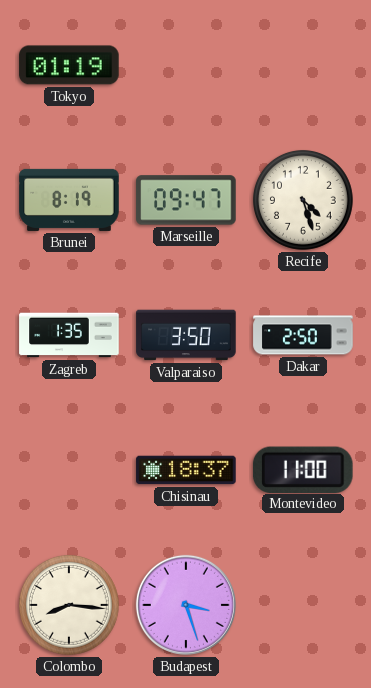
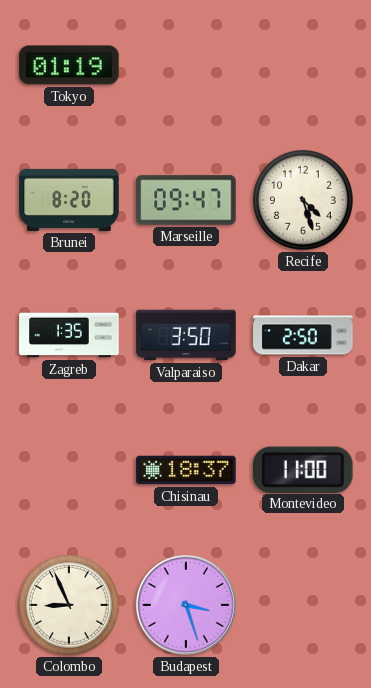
Brunei: 8:19 -> 8:20
Colombo: 8:16 -> 8:56
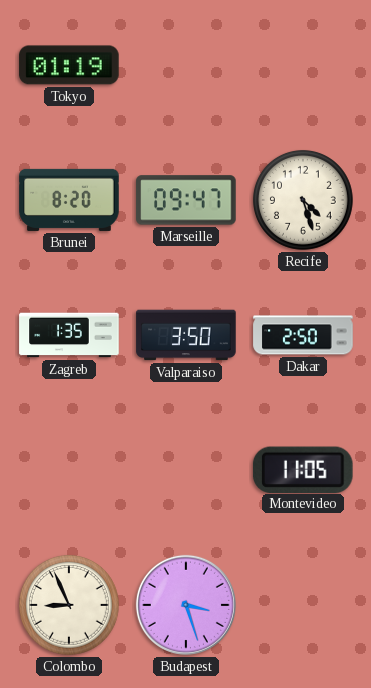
Chisinau: 18:37 -> none
Montevideo: 11:00 -> 11:05
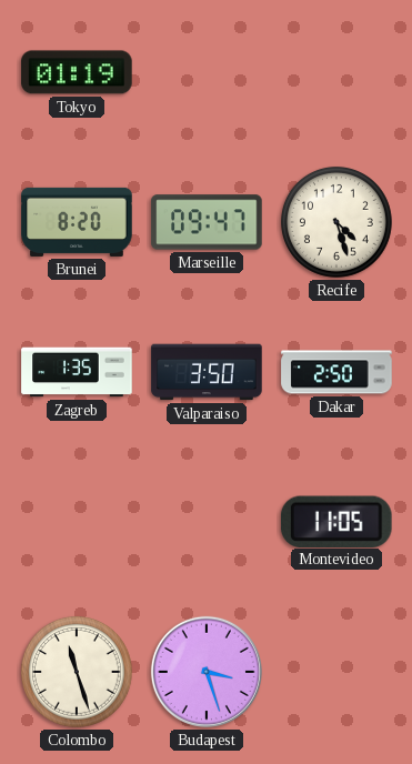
Colombo: 8:56 -> 11:27
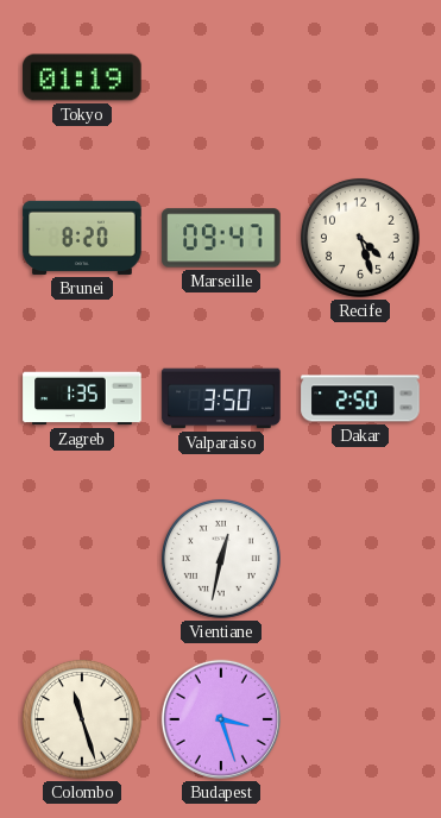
Vientiane: none -> 12:32
Montevideo: 11:05 -> none
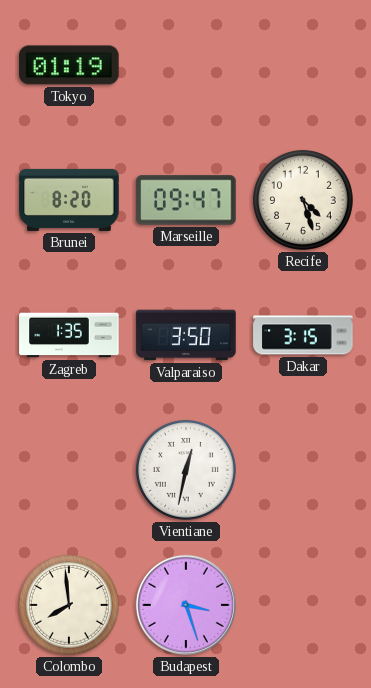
Dakar: 2:50 -> 3:15
Colombo: 11:27 -> 7:59
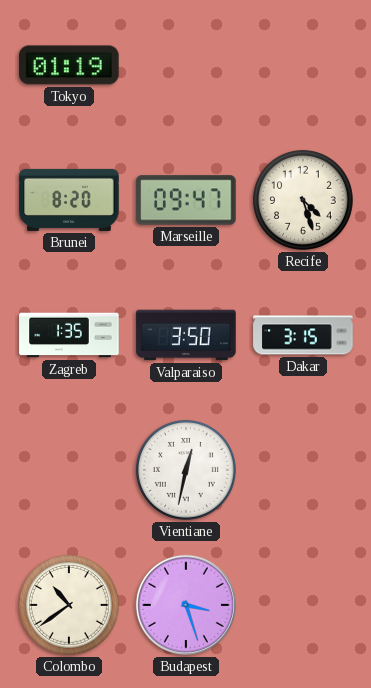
Colombo: 7:59 -> 10:39
